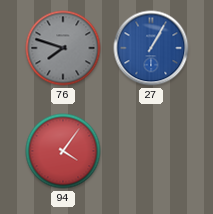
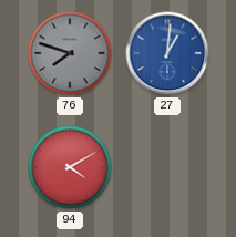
27: 1:05 -> 1:01
94: 4:06 -> 4:10
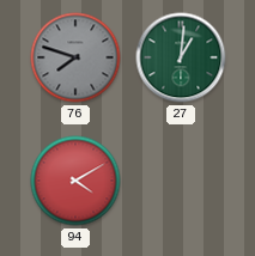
27 dial: blue -> green
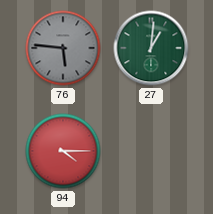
76: 7:48 -> 5:46
94: 4:10 -> 4:15
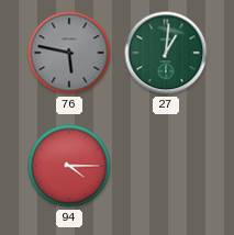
76: 5:46 -> 5:47
